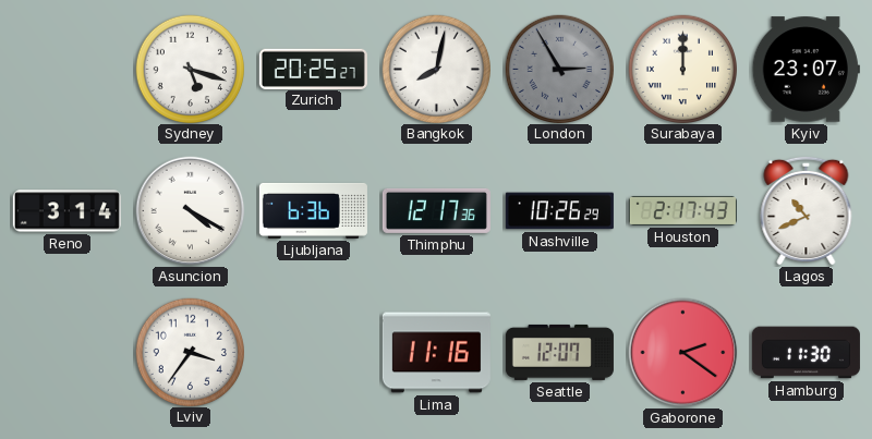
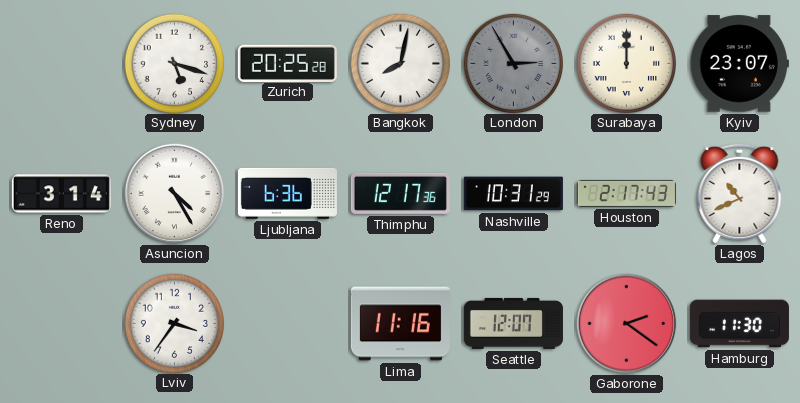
Zurich: 20:25:27 -> 20:25:28
Asuncion: 4:20 -> 4:25
Nashville: 10:26 -> 10:31
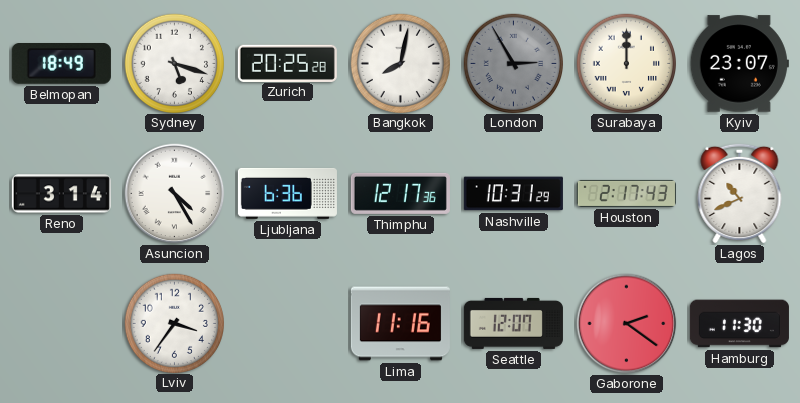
Belmopan: none -> 18:49
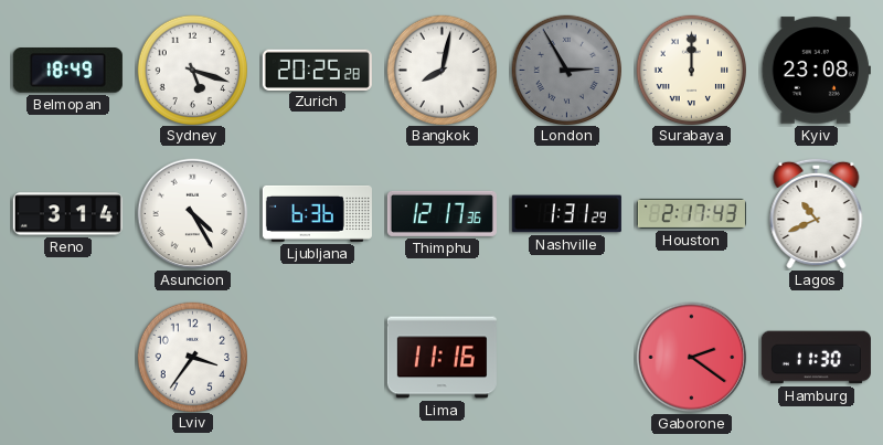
Kyiv: 23:07 -> 23:08
Nashville: 10:31 -> 1:31
Seattle: 12:07 -> none
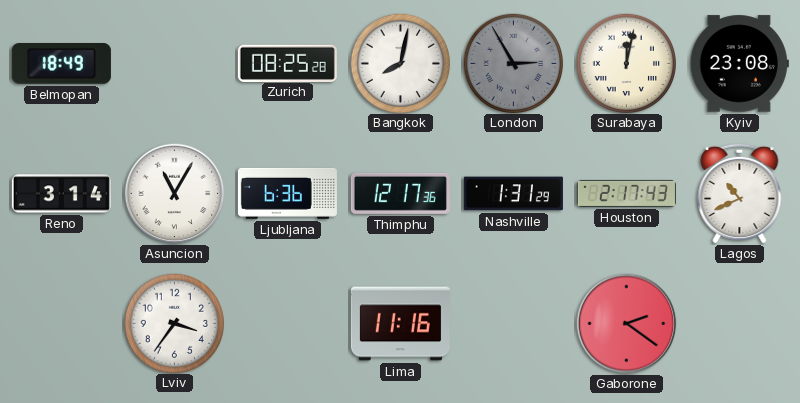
Sydney: 5:18 -> none
Zurich: 20:25 -> 08:25
Surabaya: 12:00 -> 12:02
Asuncion: 4:25 -> 11:05
Hamburg: 11:30 -> none
